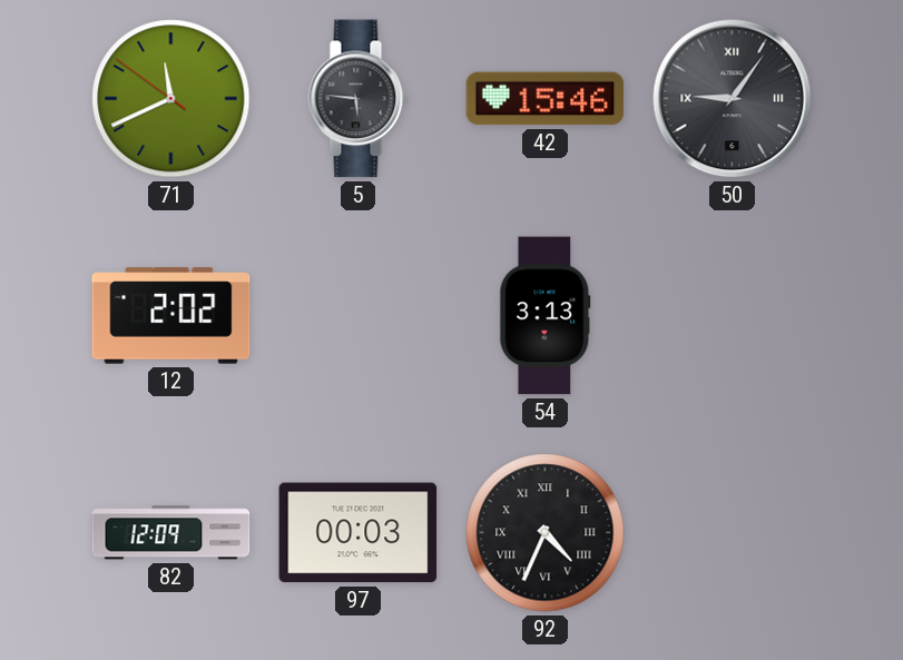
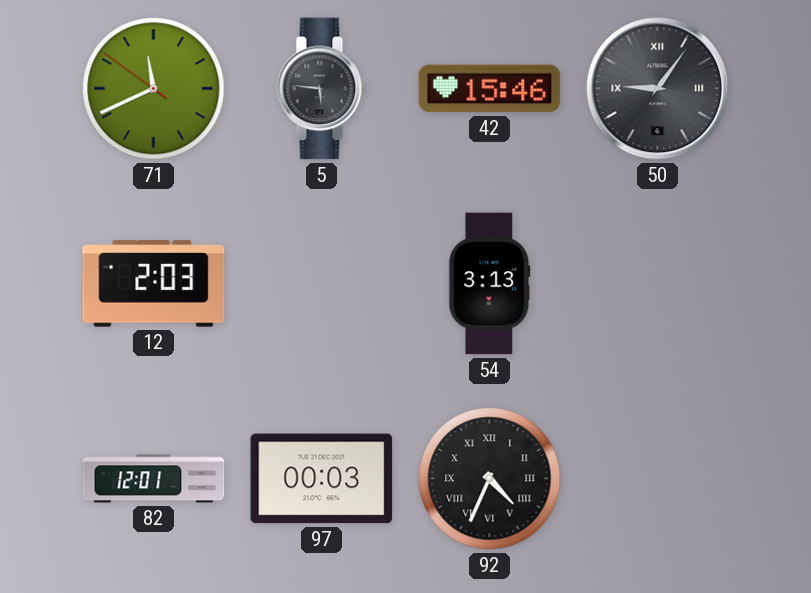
12: 2:02 -> 2:03
82: 12:09 -> 12:01
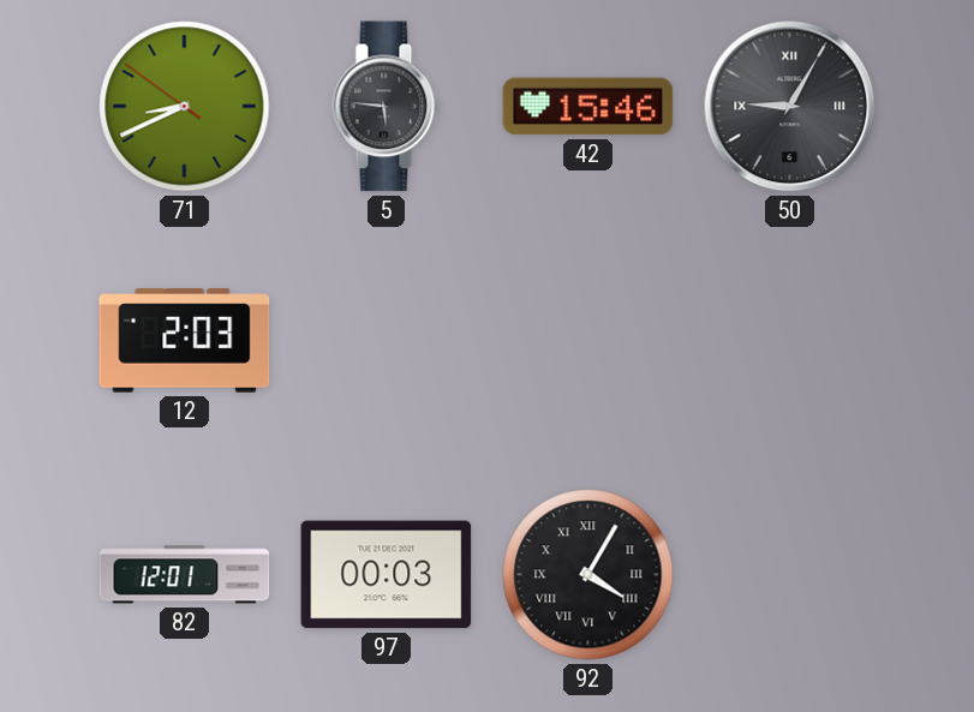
71: 11:40 -> 8:40
50: 9:06 -> 9:05
54: 3:13 -> none
92: 4:34 -> 4:05
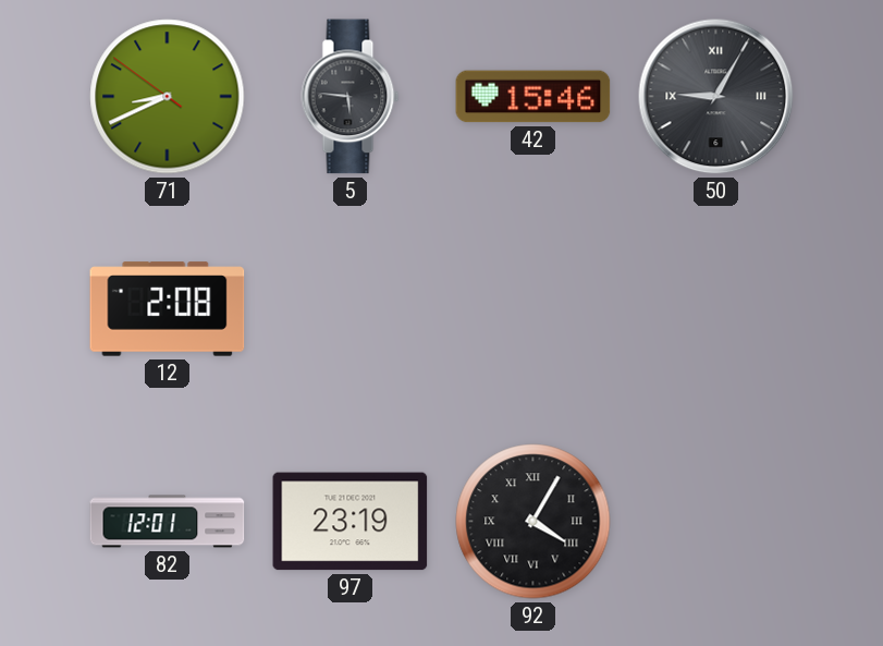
12: 2:03 -> 2:08
97: 00:03 -> 23:19
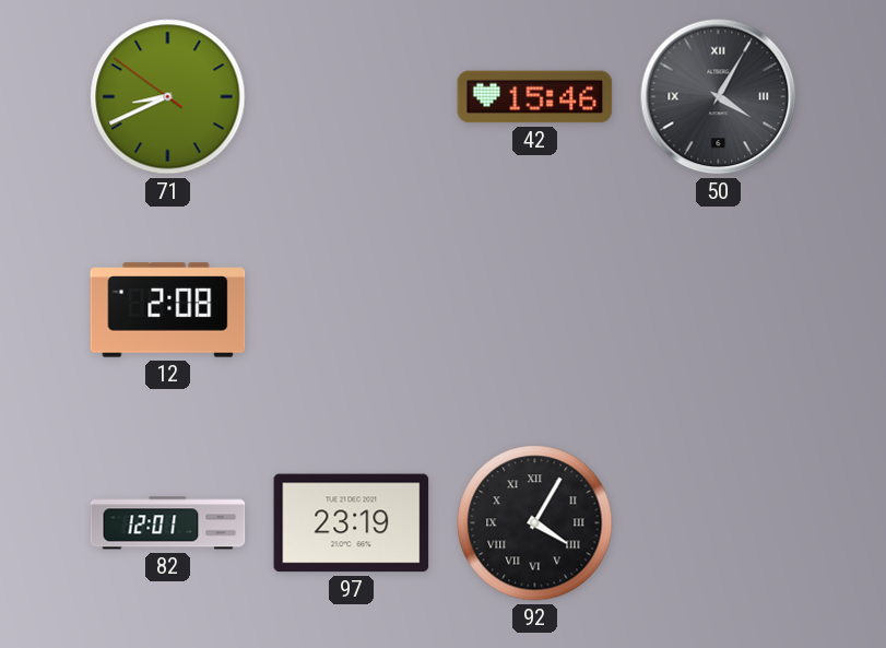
5: 5:46 -> none
50: 9:05 -> 4:05
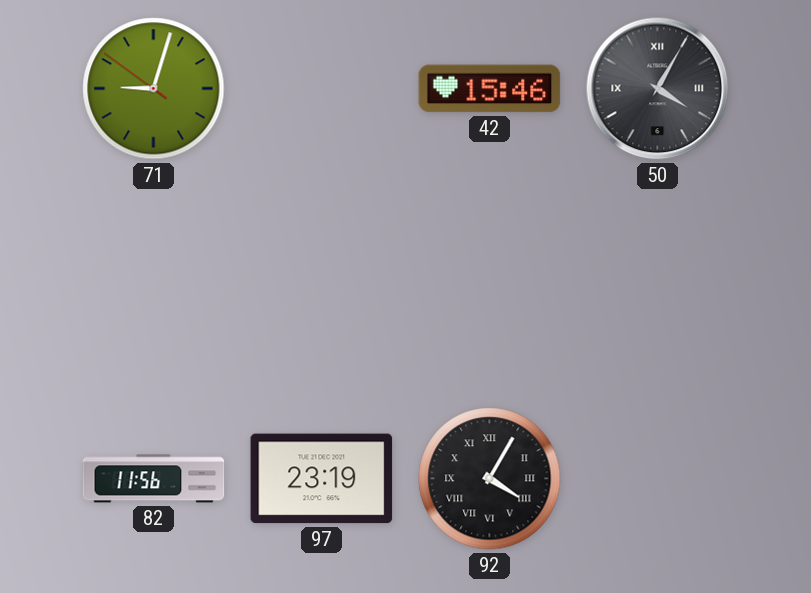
71: 8:40 -> 9:02
12: 2:08 -> none
82: 12:01 -> 11:56
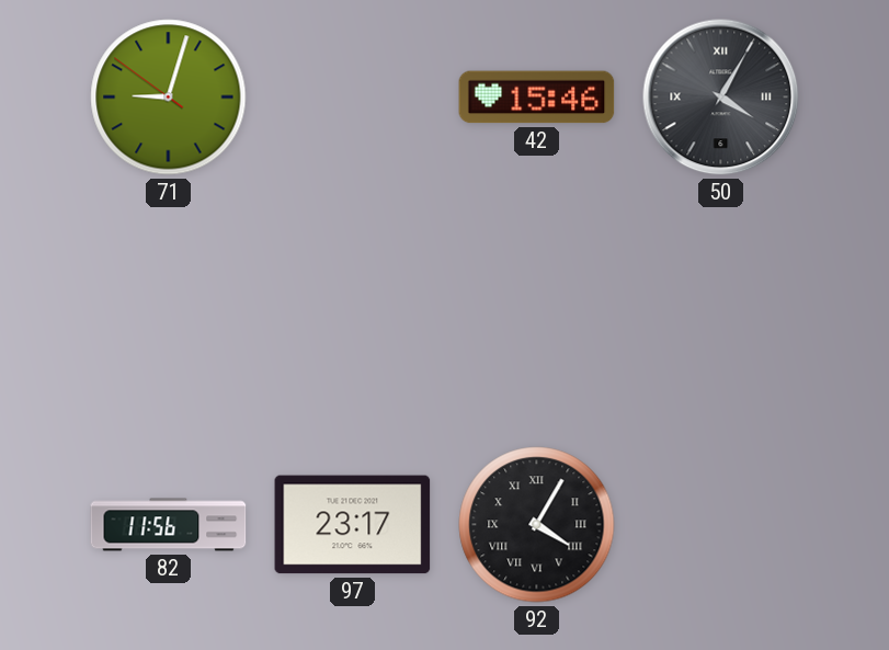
97: 23:19 -> 23:17
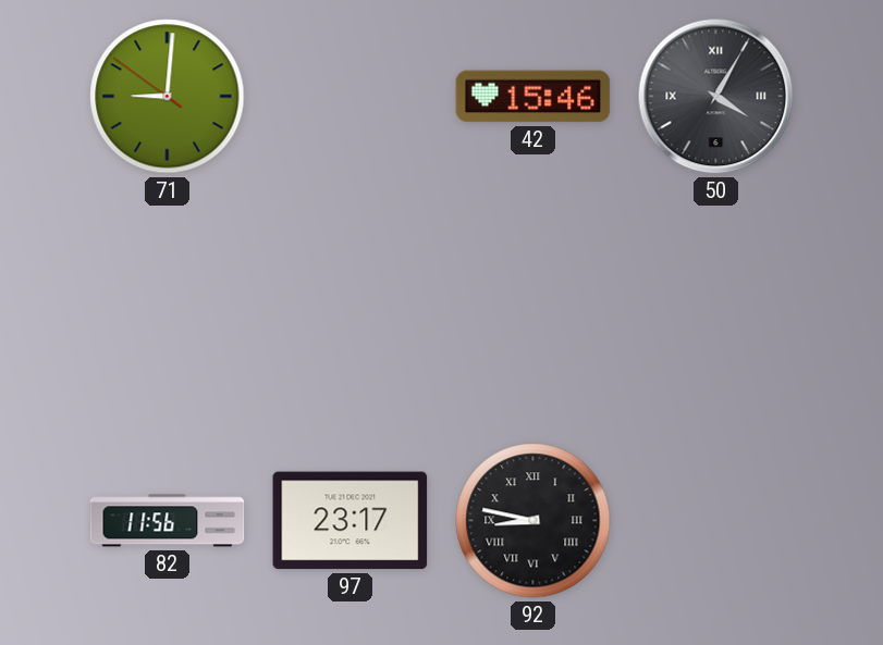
71: 9:02 -> 9:00
92: 4:05 -> 8:47
